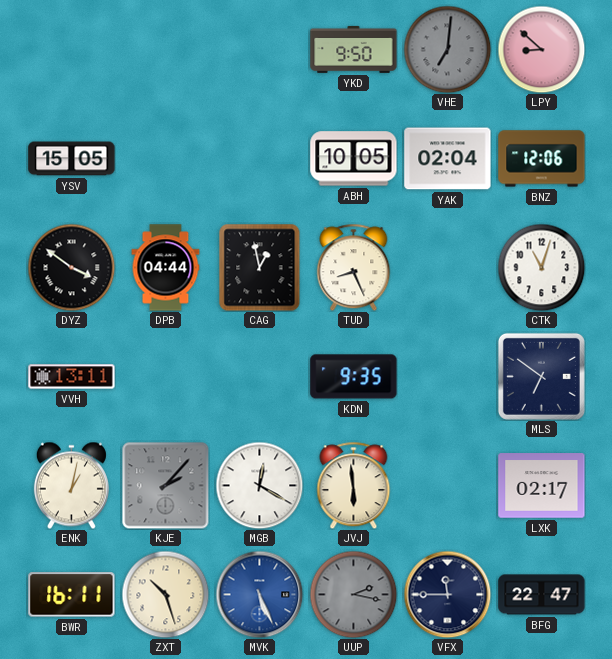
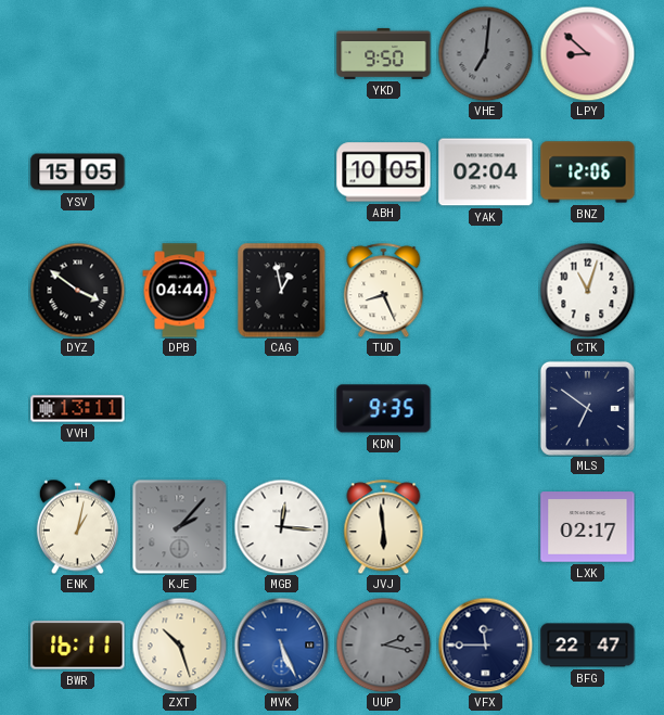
MGB: 12:20 -> 12:16
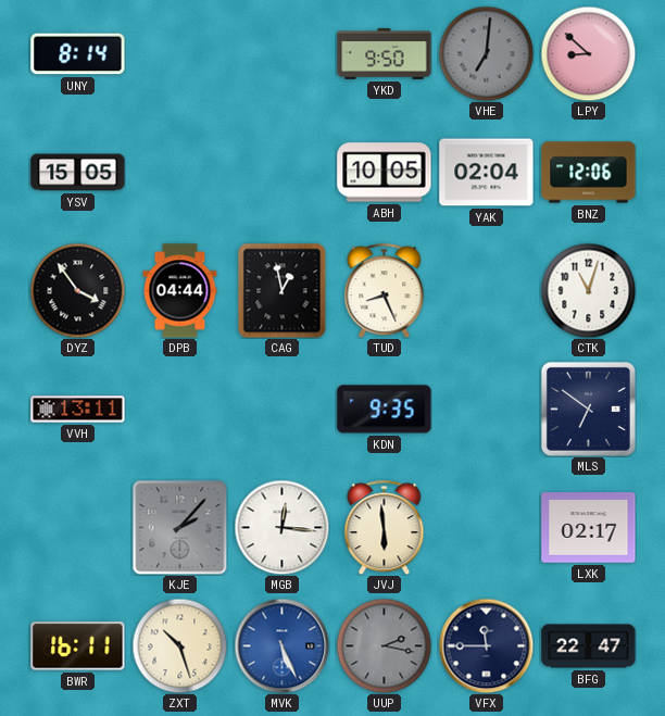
UNY: none -> 8:14
DYZ: 3:51 -> 3:54
ENK: 1:02 -> none
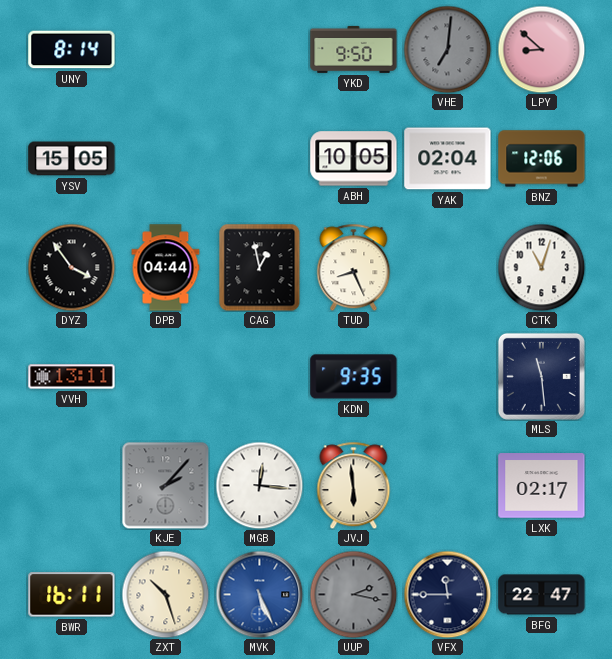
MLS: 6:51 -> 11:29
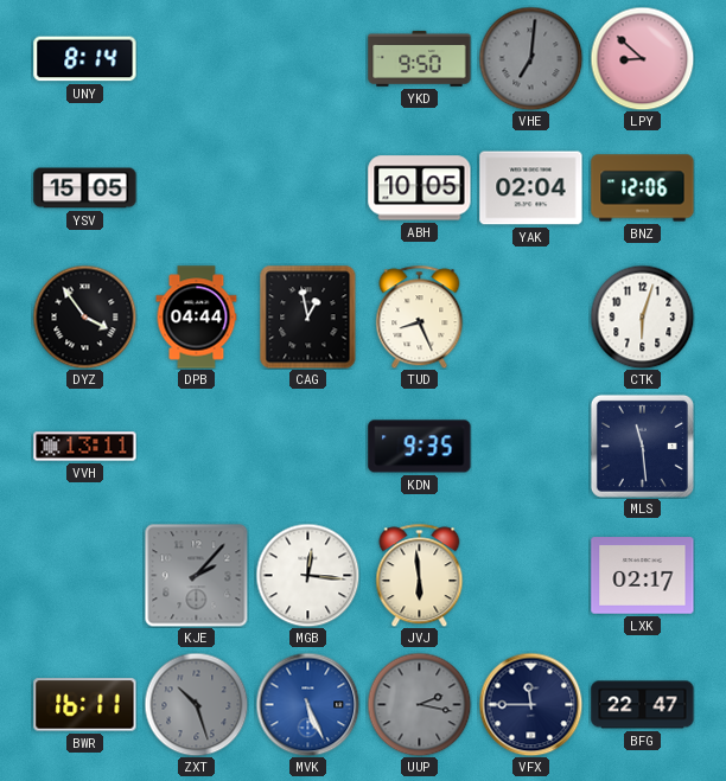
CTK: 11:03 -> 6:03
ZXT dial: cream -> grey
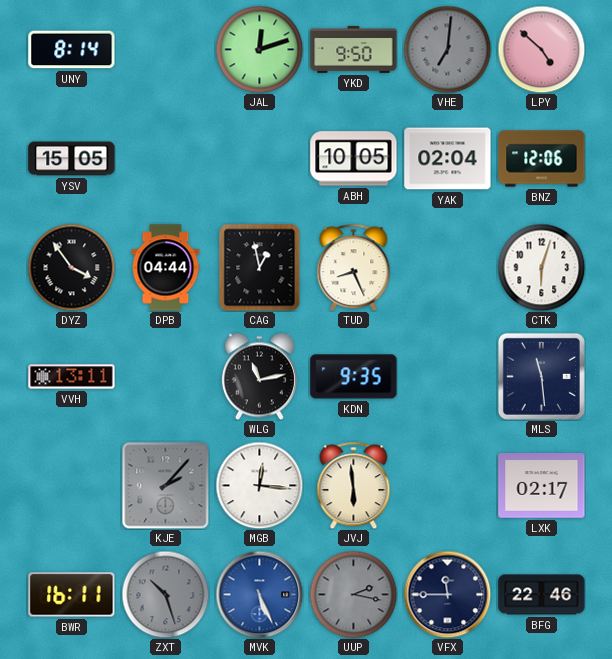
JAL: none -> 12:12
LPY: 8:52 -> 4:52
WLG: none -> 11:13
BFG: 22:47 -> 22:46
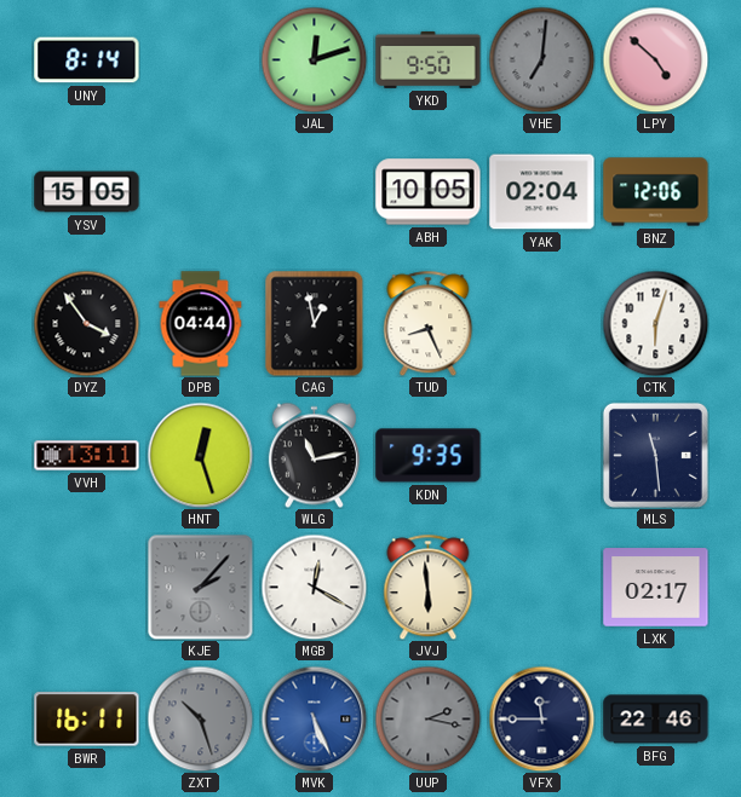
HNT: none -> 12:27
MGB: 12:16 -> 12:20
